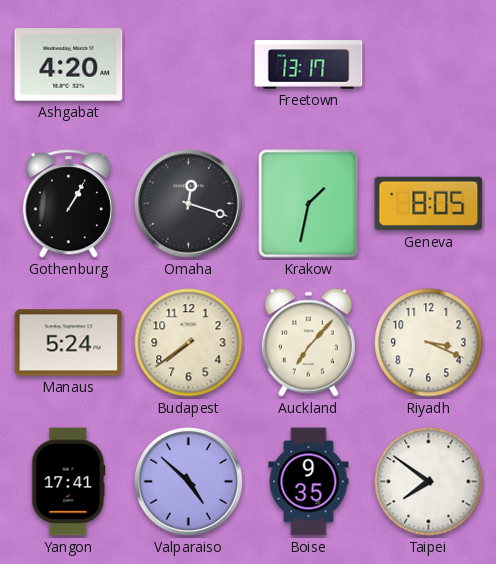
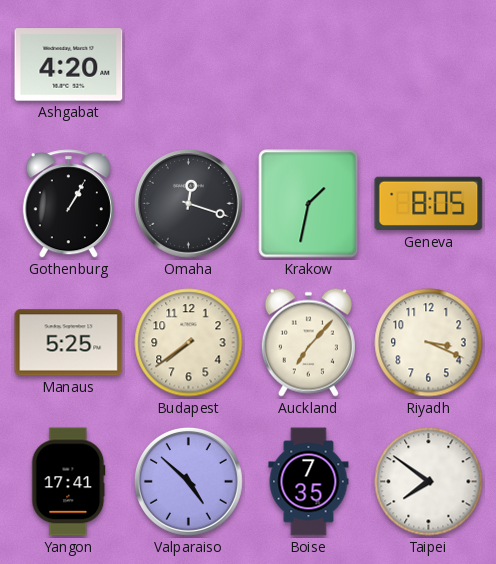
Freetown: 13:17 -> none
Manaus: 5:24 -> 5:25
Boise: 9:35 -> 7:35
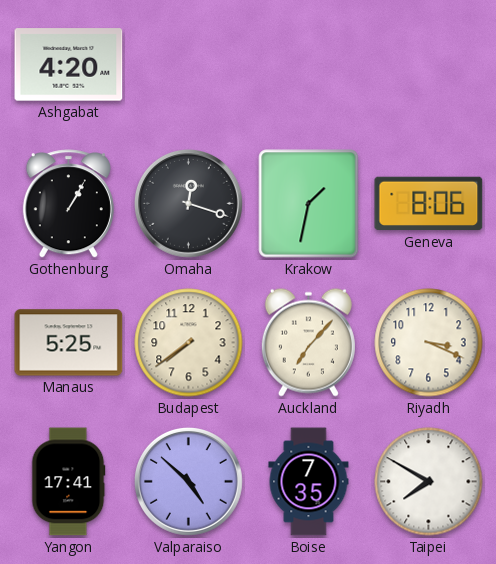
Geneva: 8:05 -> 8:06
Taipei: 7:51 -> 7:50
